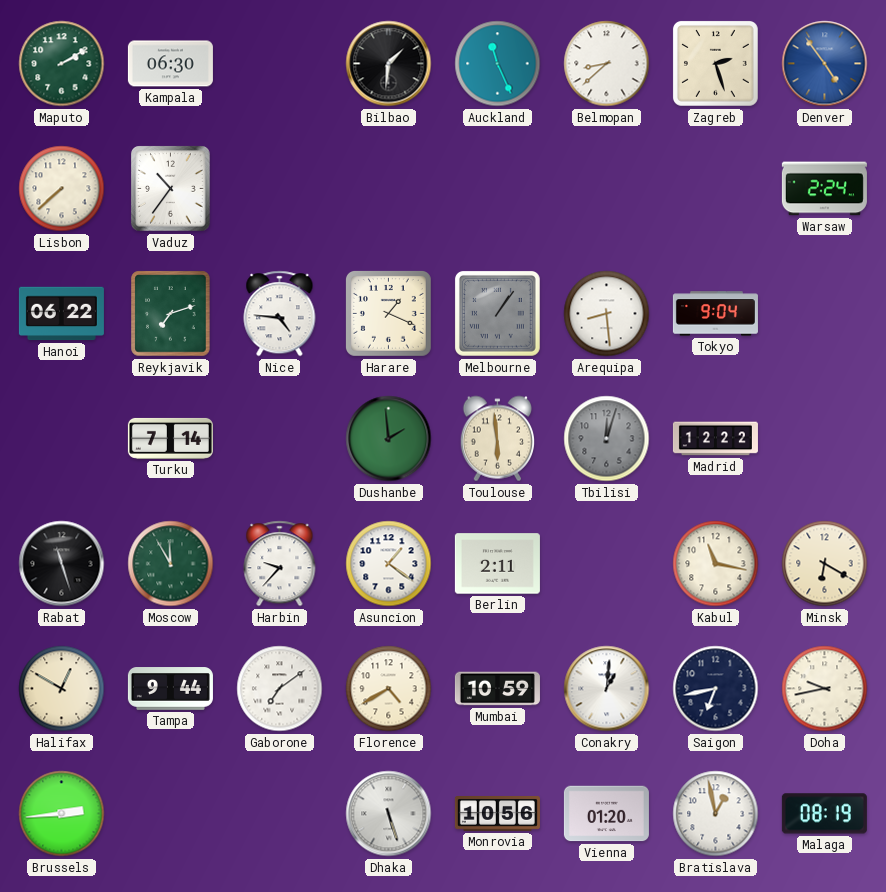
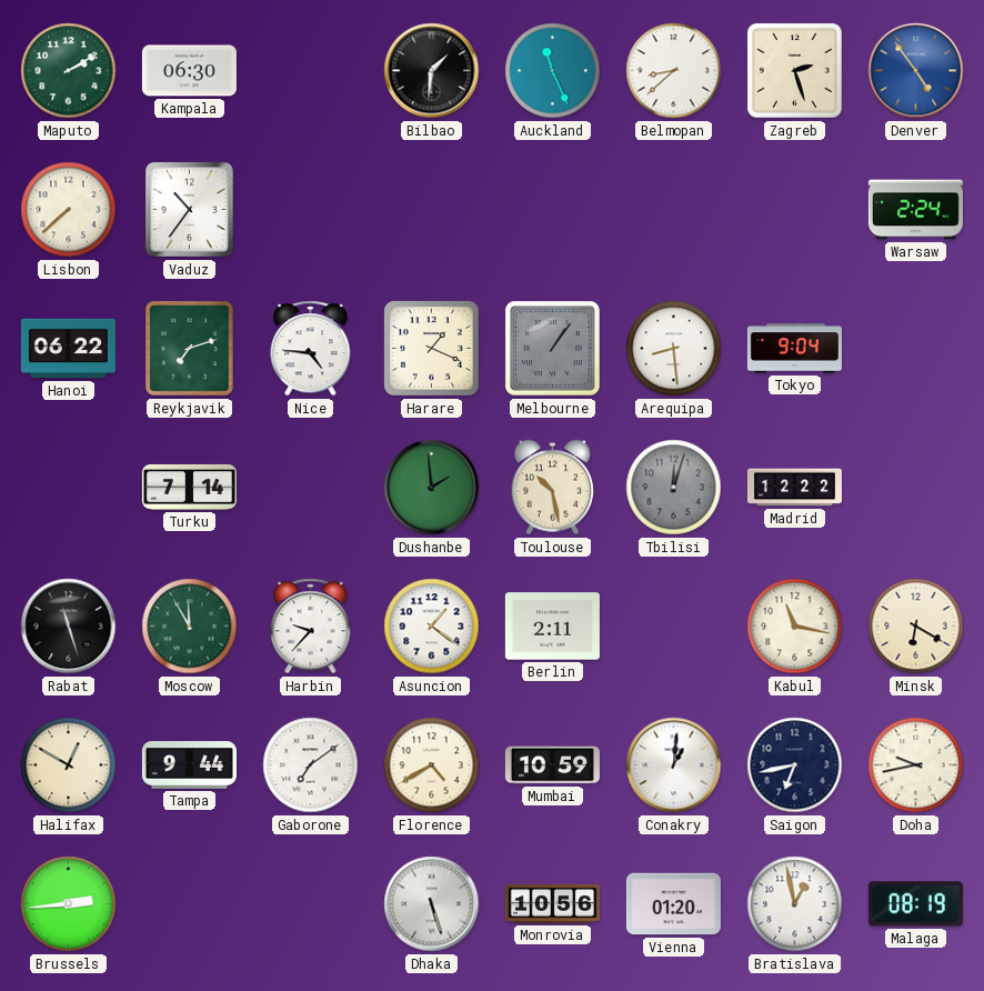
Toulouse: 5:59 -> 10:28
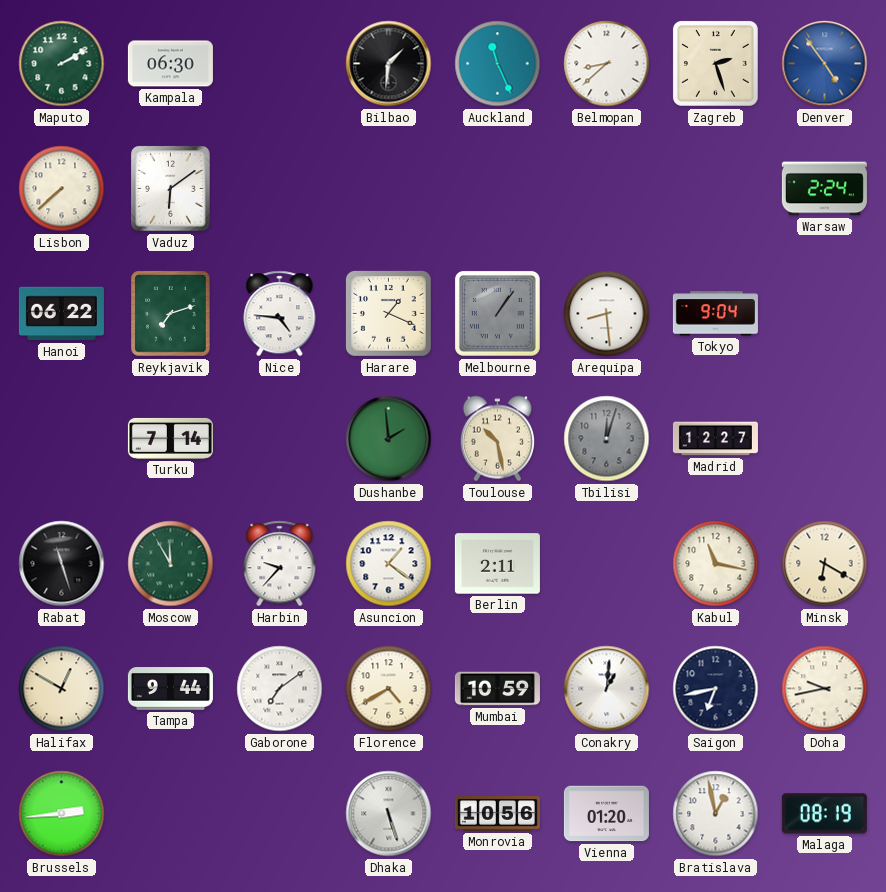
Vaduz: 10:36 -> 6:09
Madrid: 12:22 -> 12:27
